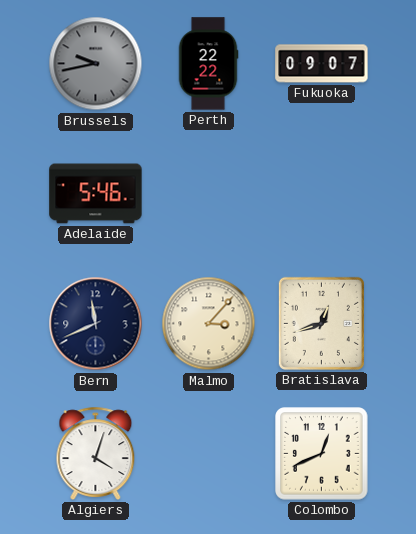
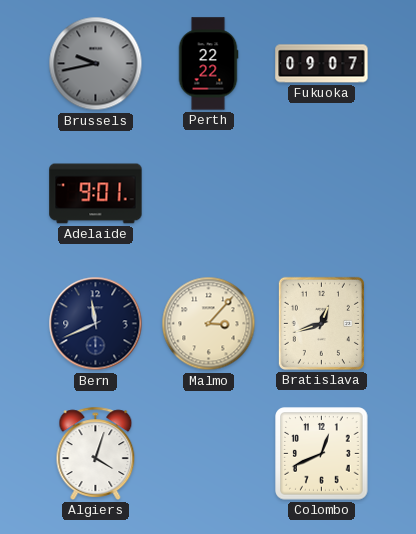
Adelaide: 5:46 -> 9:01
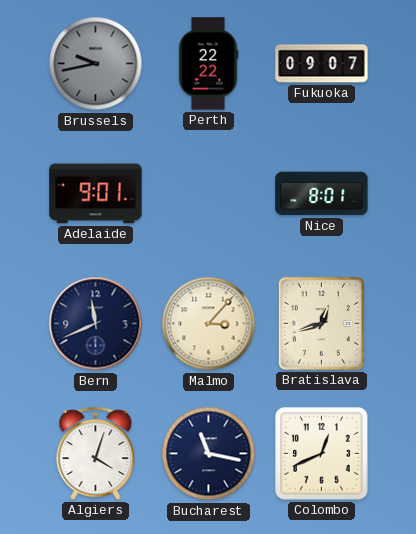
Nice: none -> 8:01
Bucharest: none -> 11:17
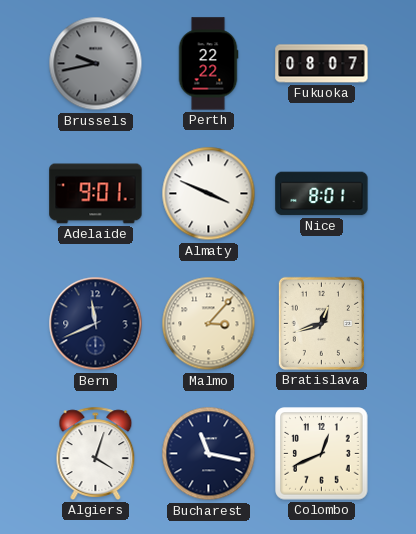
Fukuoka: 09:07 -> 08:07
Almaty: none -> 3:49
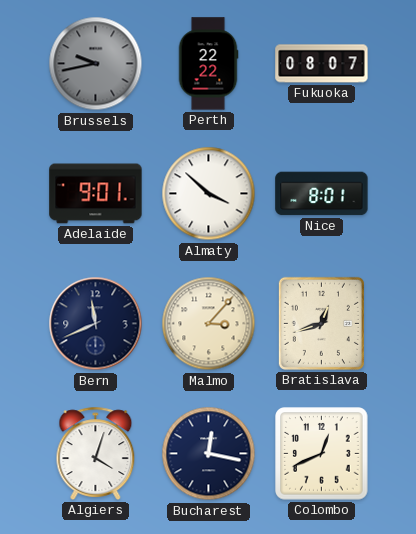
Almaty: 3:49 -> 3:52
Bucharest: 11:17 -> 12:17
